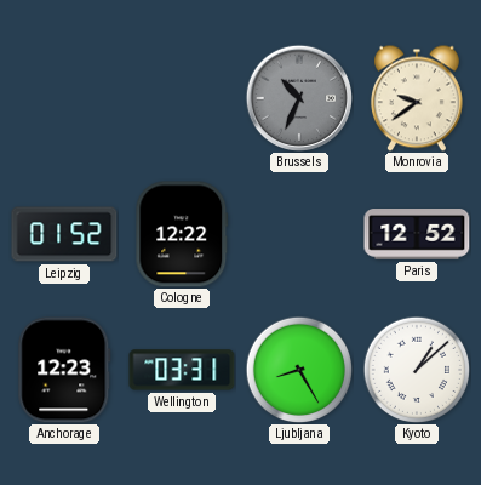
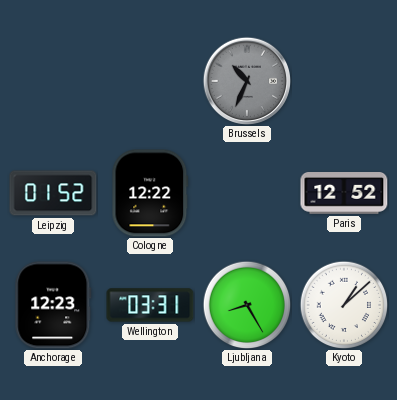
Monrovia: 9:39 -> none
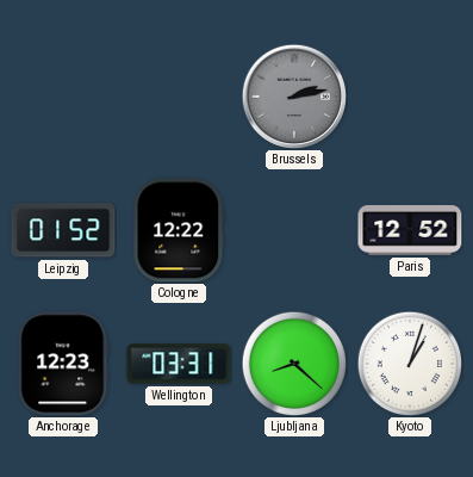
Brussels: 10:34 -> 2:13
Ljubljana: 8:25 -> 8:22
Kyoto: 1:08 -> 1:03
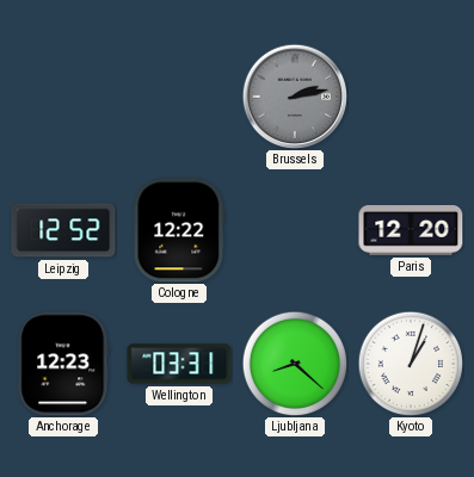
Leipzig: 01:52 -> 12:52
Paris: 12:52 -> 12:20
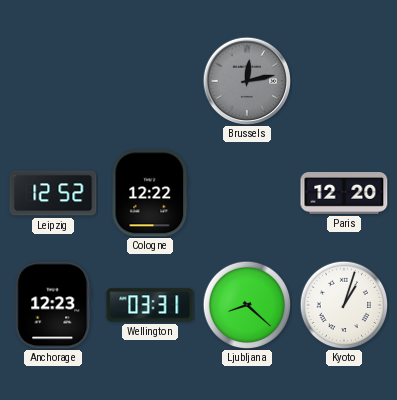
Brussels: 2:13 -> 12:13
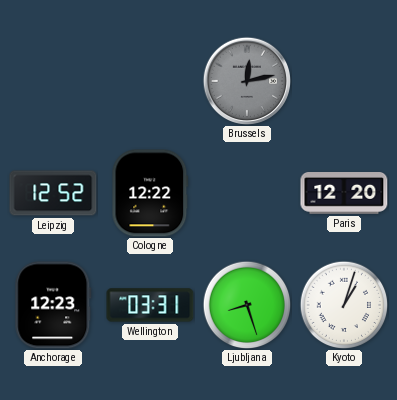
Ljubljana: 8:22 -> 8:27
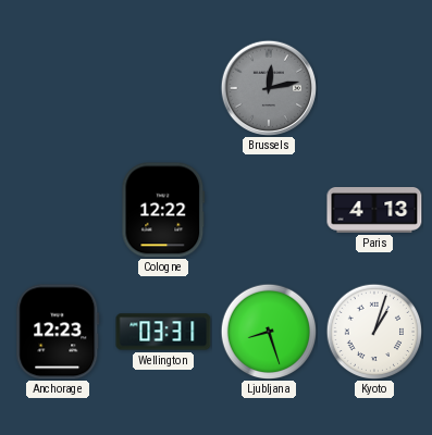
Leipzig: 12:52 -> none
Paris: 12:20 -> 4:13
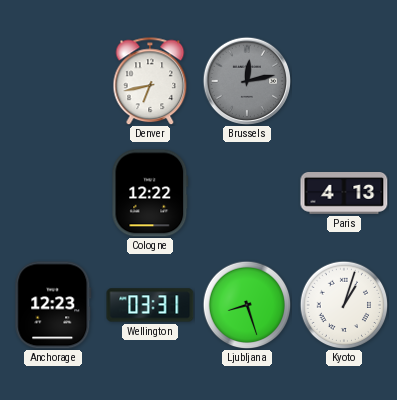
Denver: none -> 6:43
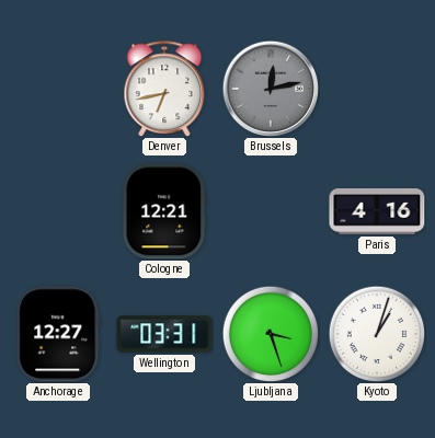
Cologne: 12:22 -> 12:21
Paris: 4:13 -> 4:16
Anchorage: 12:23 -> 12:27
Ljubljana: 8:27 -> 3:27
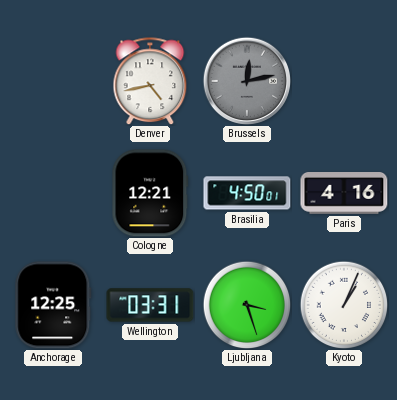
Denver: 6:43 -> 4:43
Brasilia: none -> 4:50
Anchorage: 12:27 -> 12:25
Kyoto: 1:03 -> 1:04
